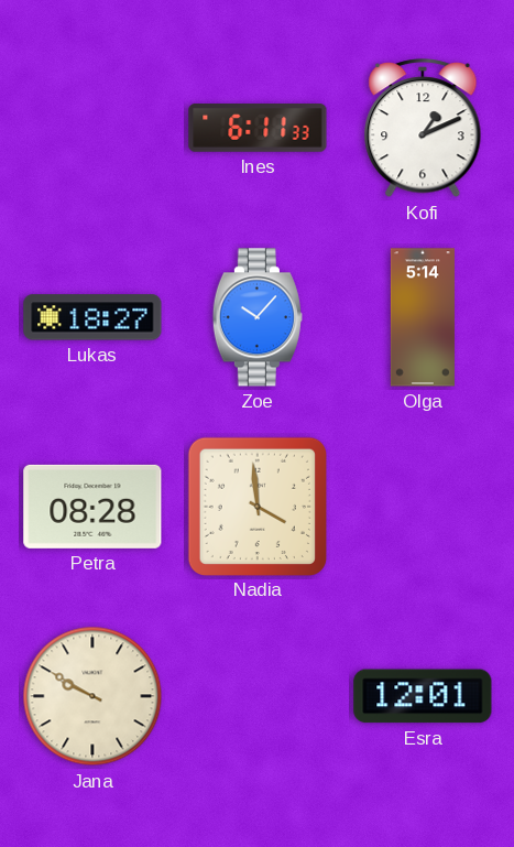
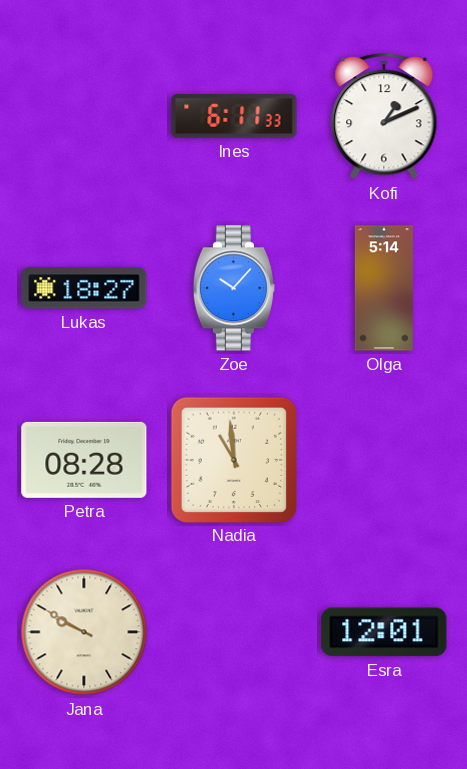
Nadia: 3:59 -> 10:59
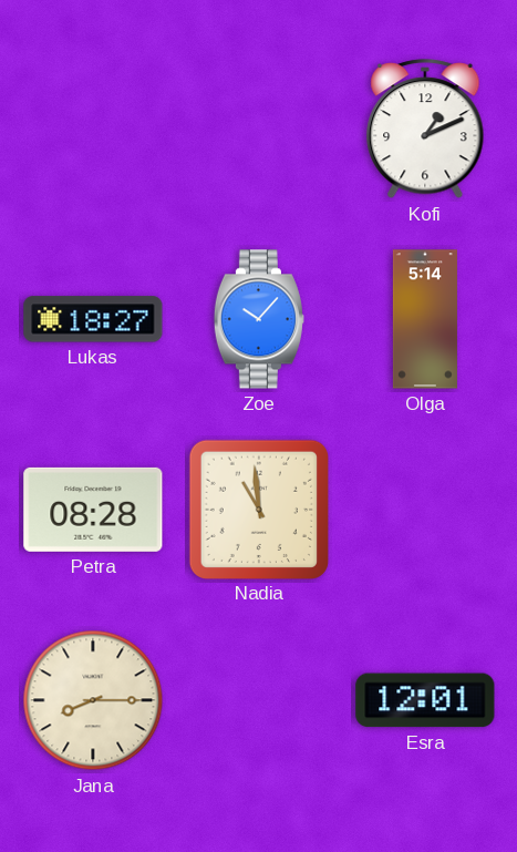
Ines: 6:11 -> none
Jana: 9:50 -> 8:15
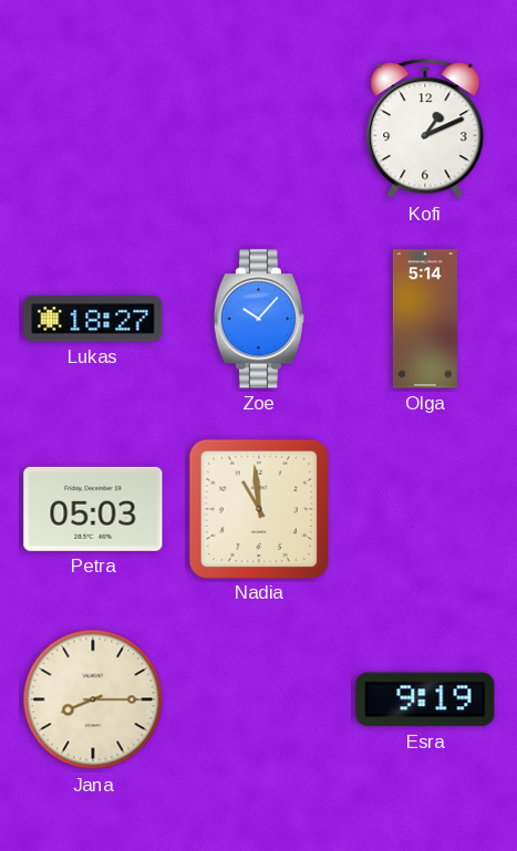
Petra: 08:28 -> 05:03
Esra: 12:01 -> 9:19
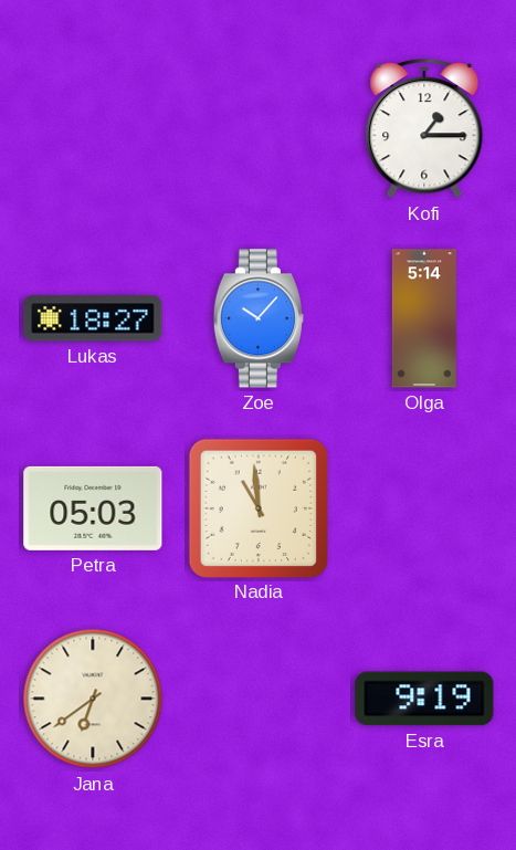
Kofi: 1:11 -> 1:15
Jana: 8:15 -> 6:39
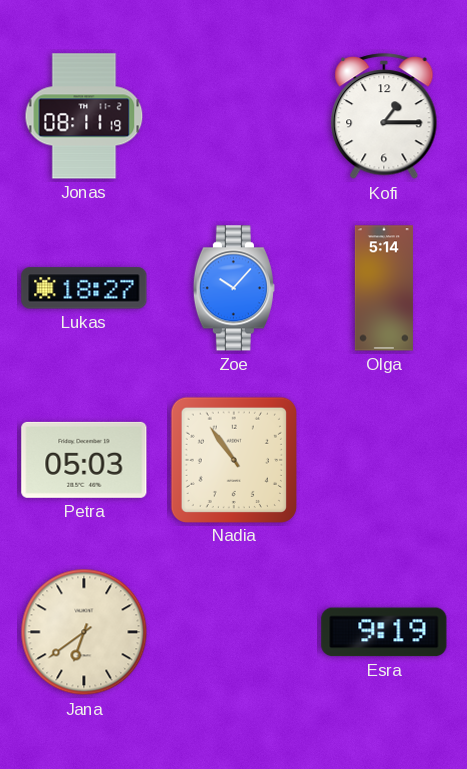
Jonas: none -> 08:11
Nadia: 10:59 -> 10:54
